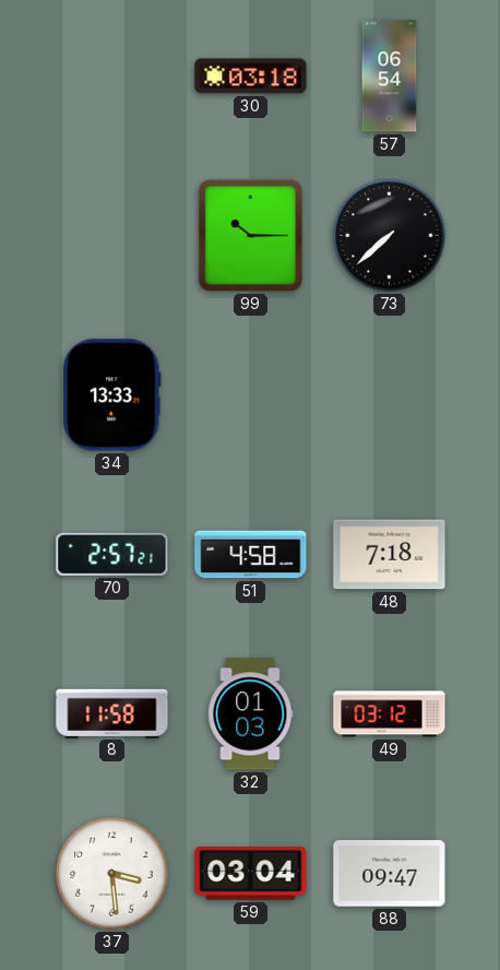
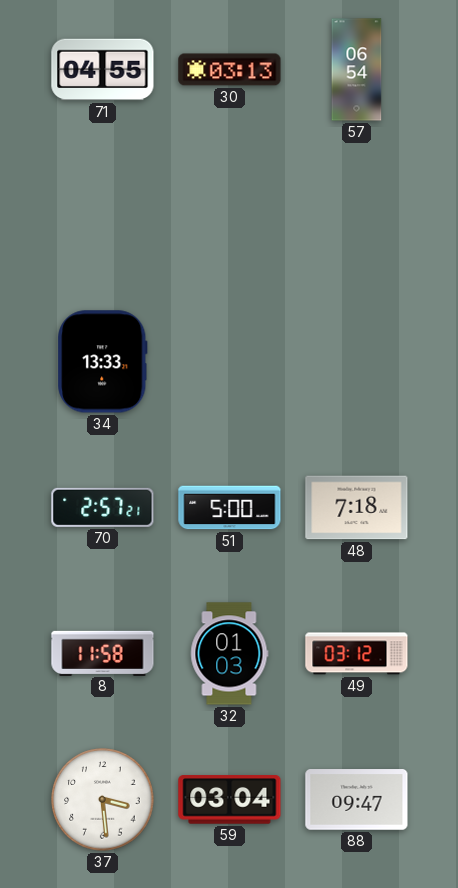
71: none -> 04:55
30: 03:18 -> 03:13
99: 10:15 -> none
73: 7:38 -> none
51: 4:58 -> 5:00
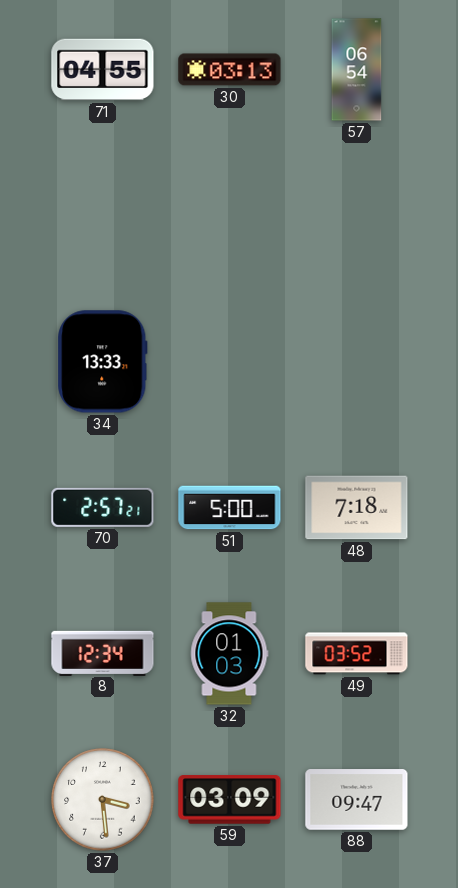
8: 11:58 -> 12:34
49: 03:12 -> 03:52
59: 03:04 -> 03:09
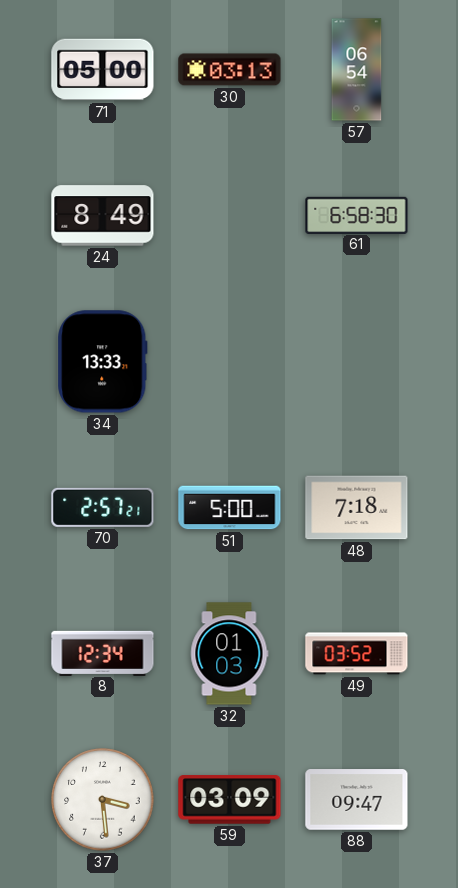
71: 04:55 -> 05:00
24: none -> 8:49
61: none -> 6:58
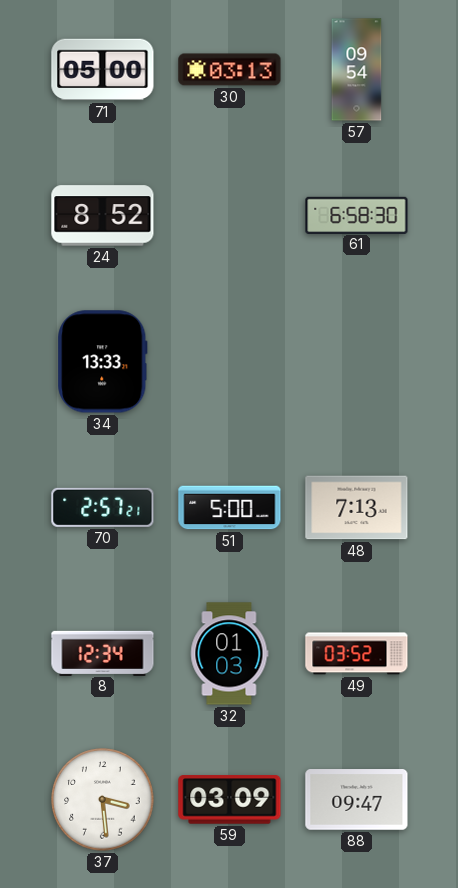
57: 06:54 -> 09:54
24: 8:49 -> 8:52
48: 7:18 -> 7:13
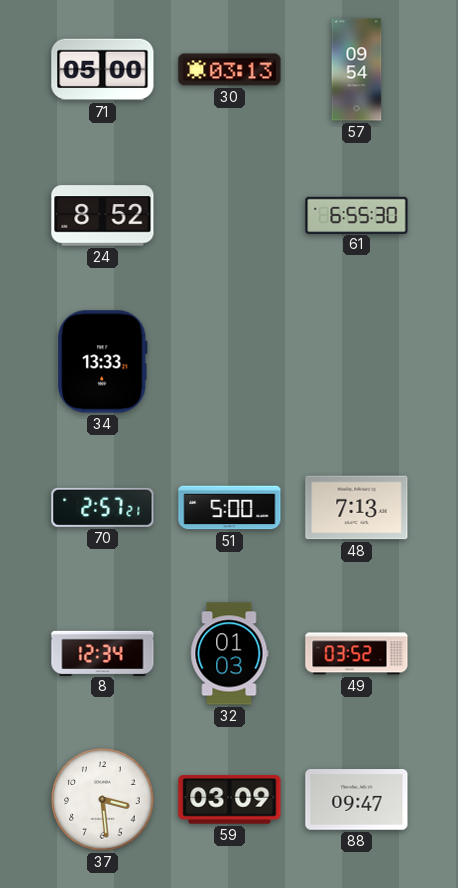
61: 6:58 -> 6:55
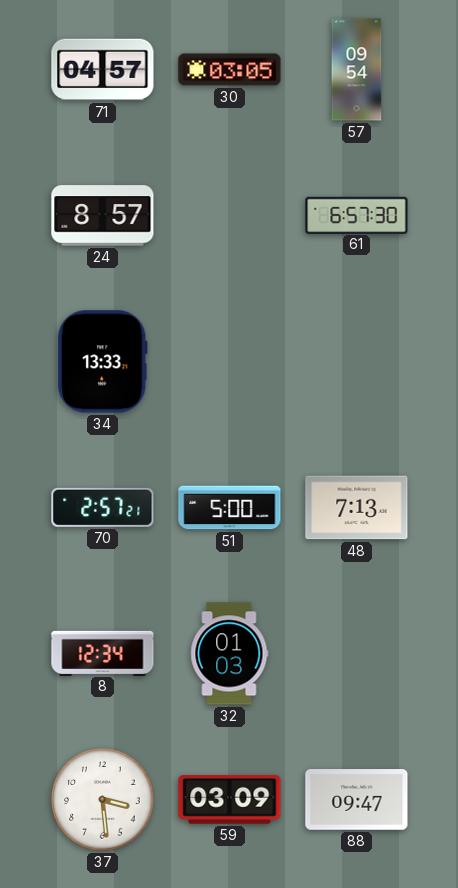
71: 05:00 -> 04:57
30: 03:13 -> 03:05
24: 8:52 -> 8:57
61: 6:55 -> 6:57
49: 03:52 -> none
